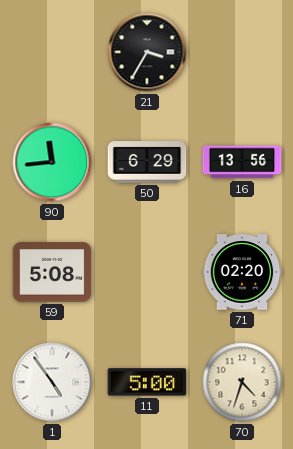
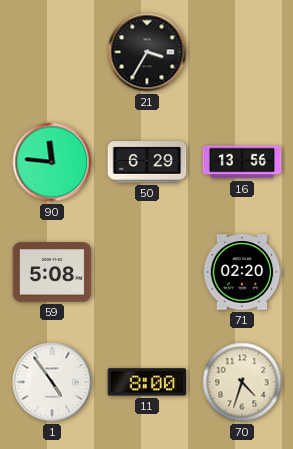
90: 11:44 -> 11:46
11: 5:00 -> 8:00
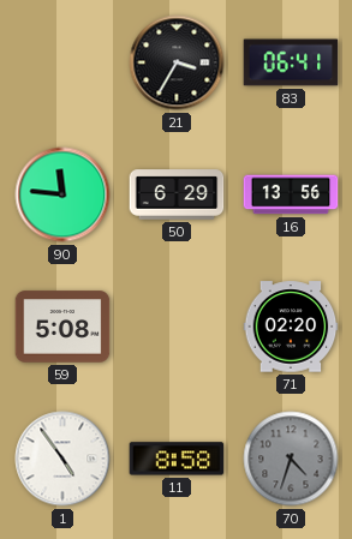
83: none -> 06:41
11: 8:00 -> 8:58
70 dial: cream -> grey
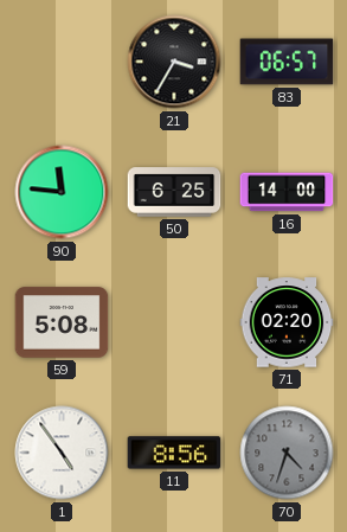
83: 06:41 -> 06:57
50: 6:29 -> 6:25
16: 13:56 -> 14:00
11: 8:58 -> 8:56
